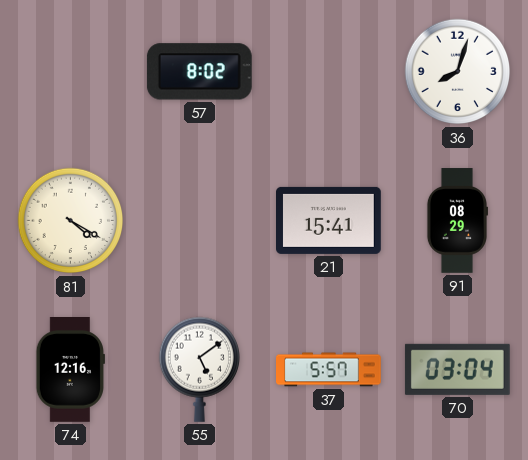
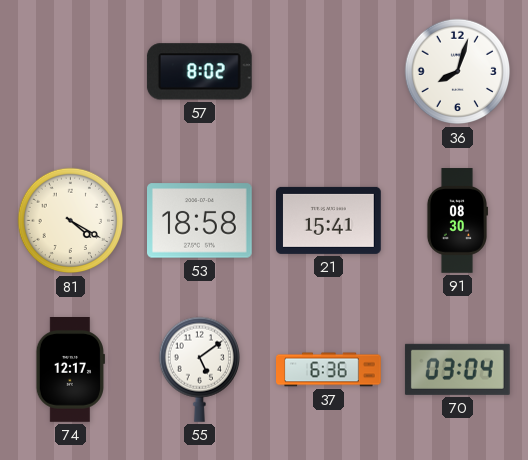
53: none -> 18:58
91: 08:29 -> 08:30
74: 12:16 -> 12:17
37: 5:57 -> 6:36
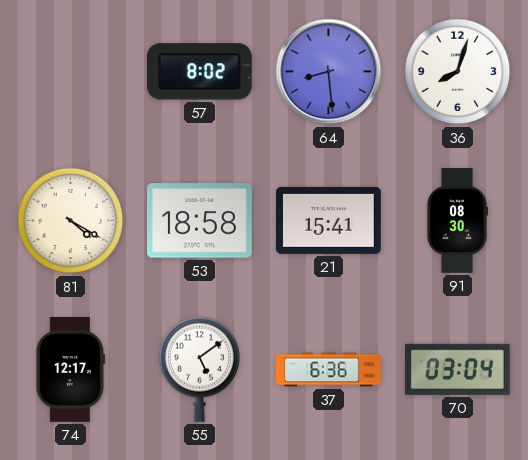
64: none -> 8:29
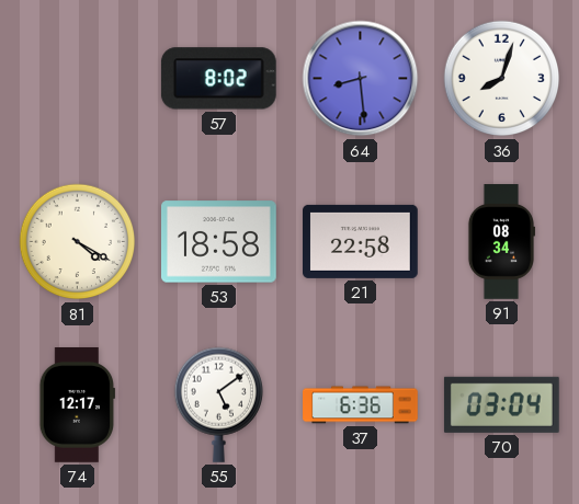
21: 15:41 -> 22:58
91: 08:30 -> 08:34
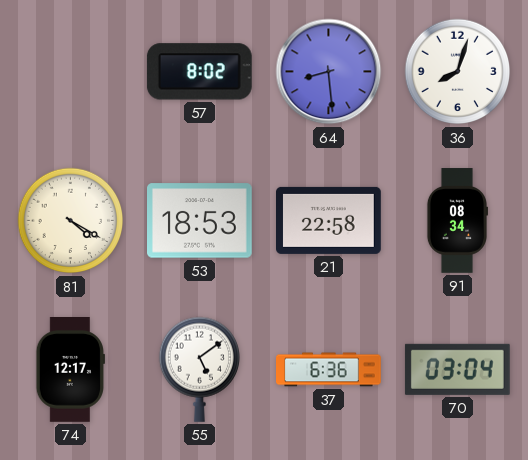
53: 18:58 -> 18:53
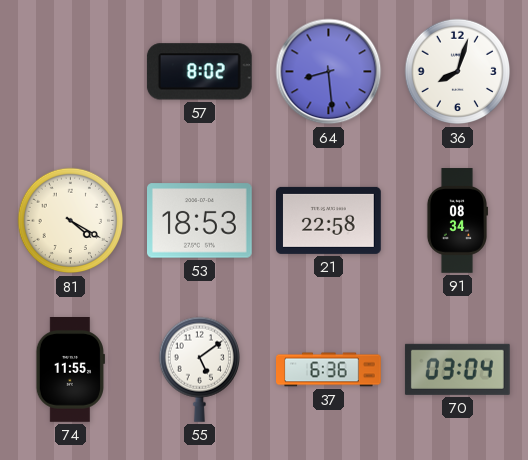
74: 12:17 -> 11:55
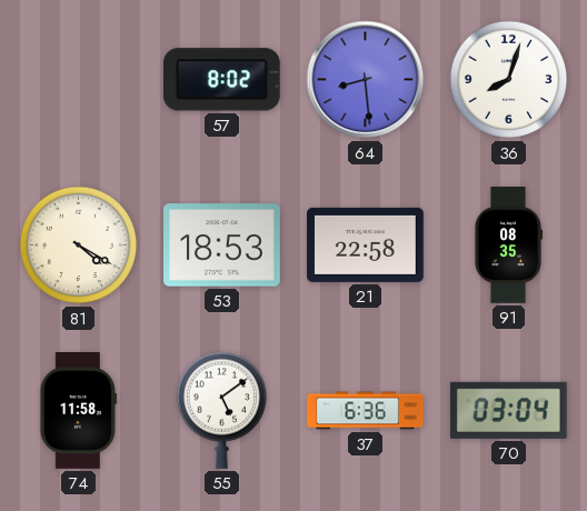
91: 08:34 -> 08:35
74: 11:55 -> 11:58
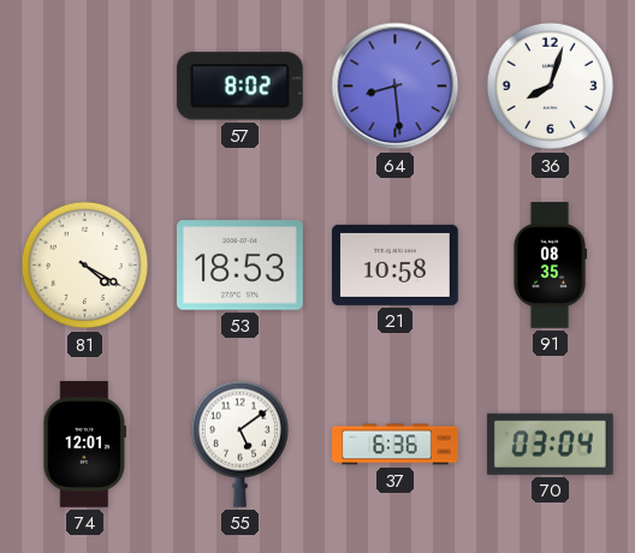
21: 22:58 -> 10:58
74: 11:58 -> 12:01
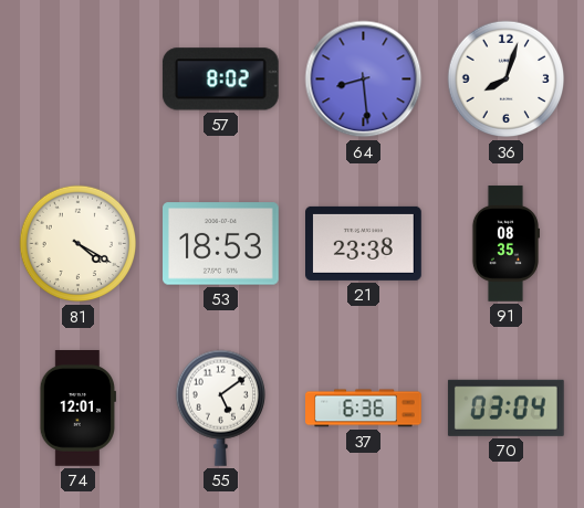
21: 10:58 -> 23:38
